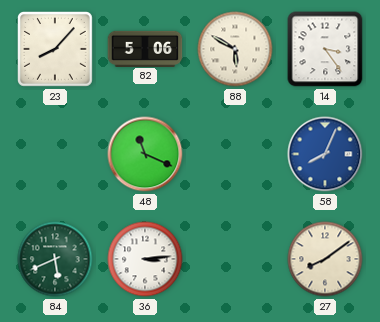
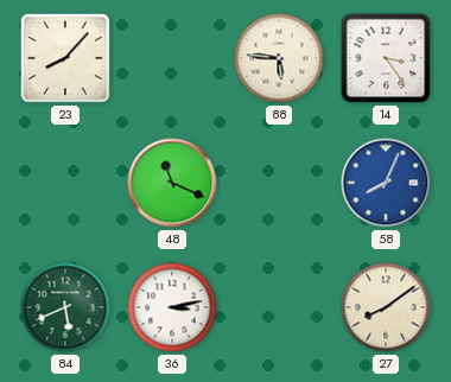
82: 5:06 -> none
88: 5:50 -> 5:46
36: 3:14 -> 3:13
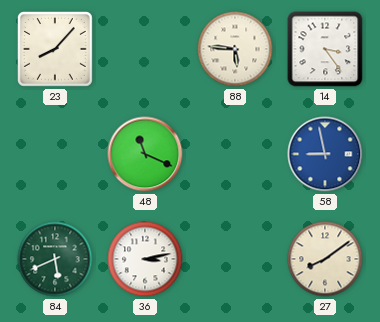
58: 8:04 -> 8:58
